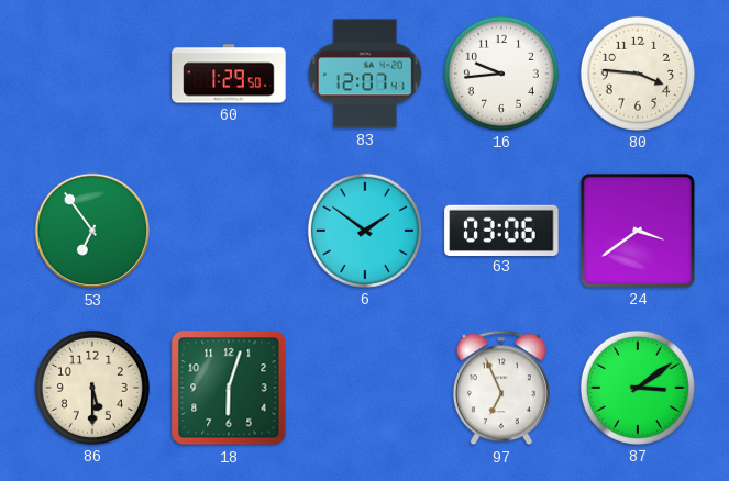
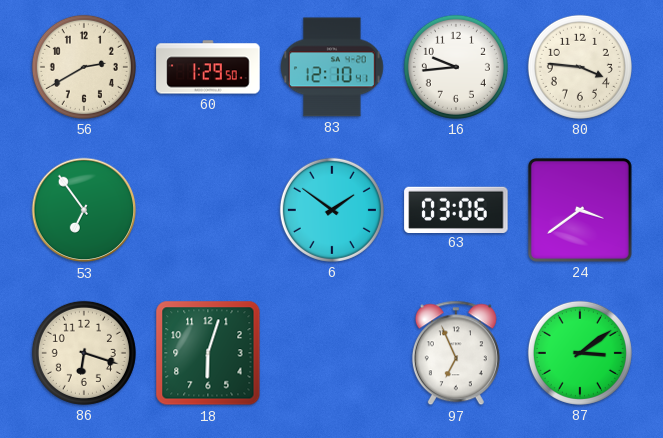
56: none -> 2:40
83: 12:07 -> 12:10
86: 5:30 -> 6:18
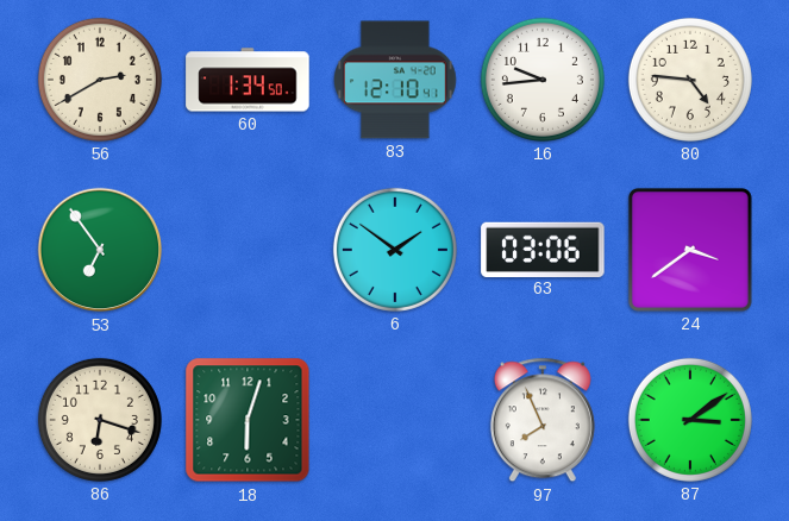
60: 1:29 -> 1:34
80: 3:46 -> 4:46
97: 6:56 -> 7:56
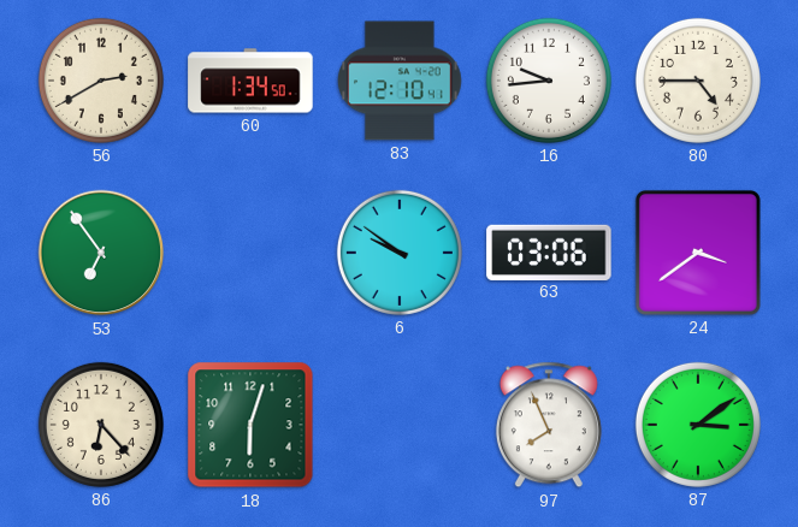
80: 4:46 -> 4:45
6: 1:51 -> 9:51
86: 6:18 -> 6:23
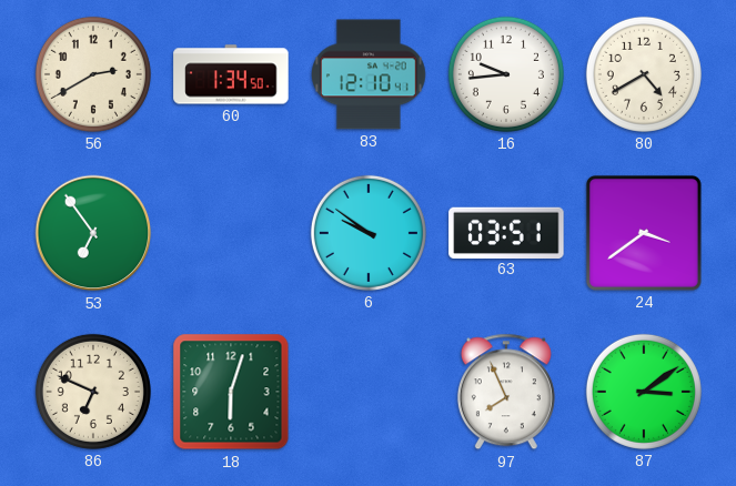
80: 4:45 -> 4:40
63: 03:06 -> 03:51
86: 6:23 -> 6:49
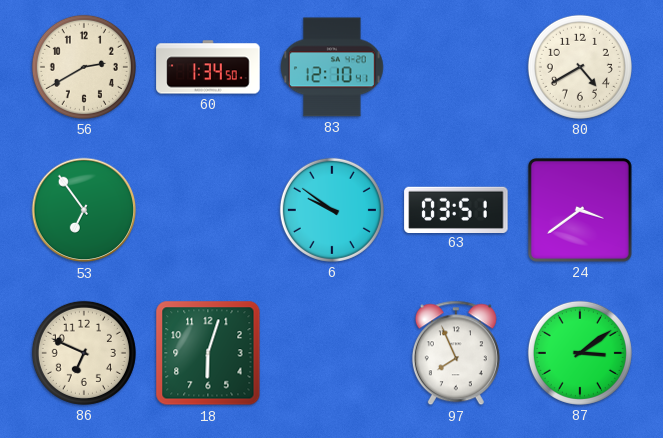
16: 9:44 -> none
